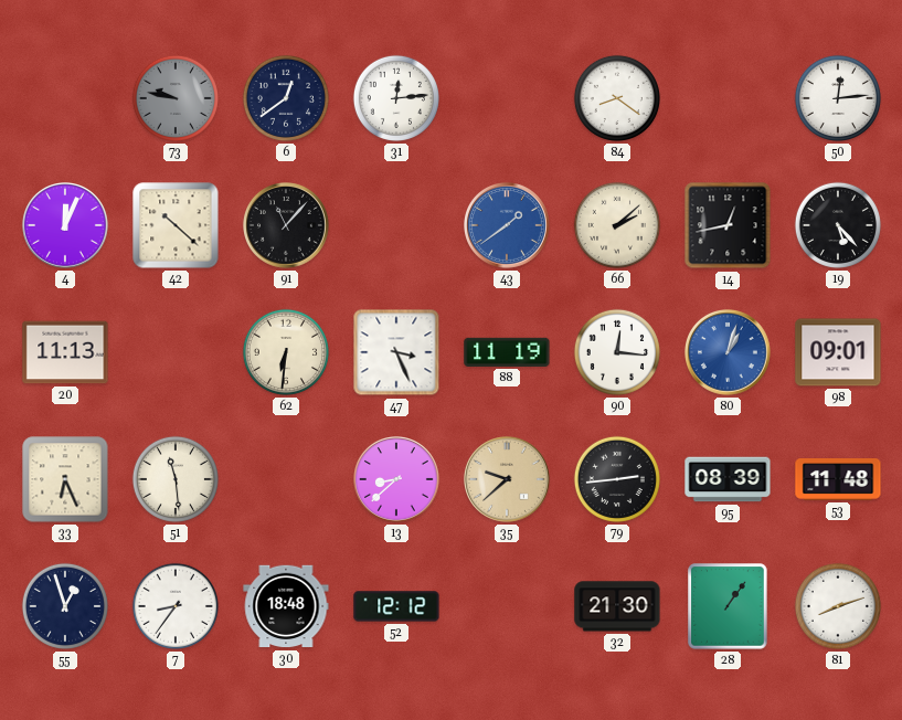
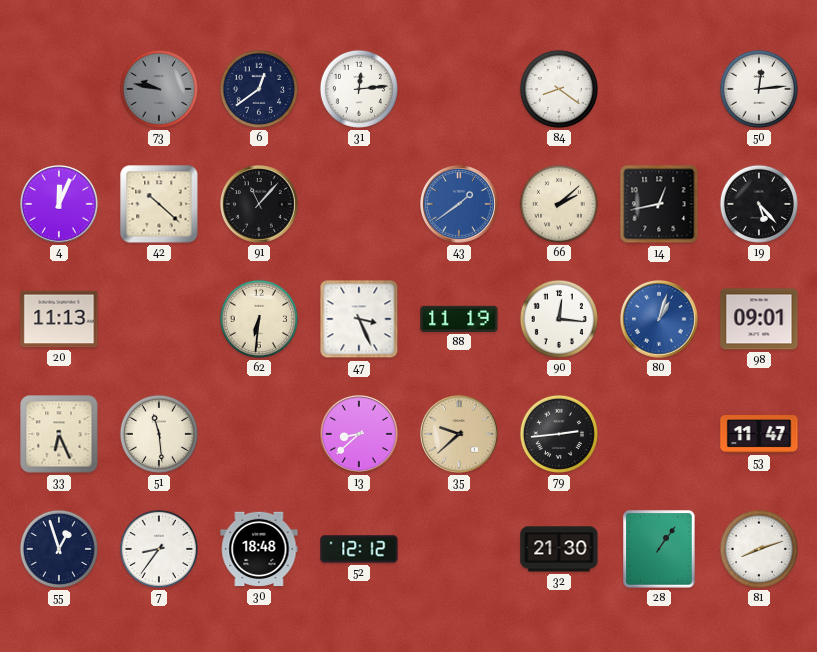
95: 08:39 -> none
53: 11:48 -> 11:47
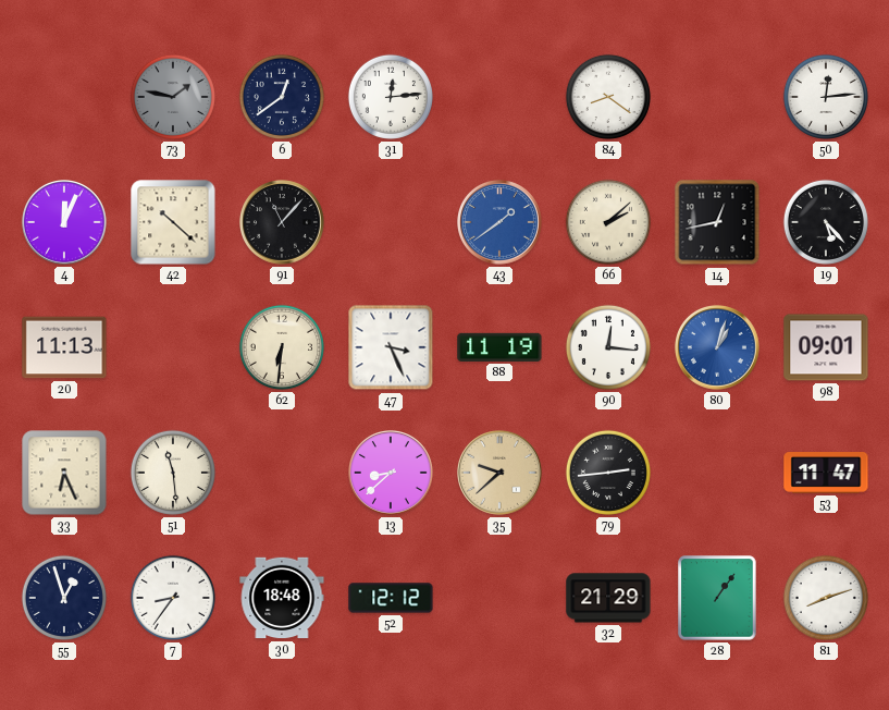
73: 9:47 -> 1:47
32: 21:30 -> 21:29
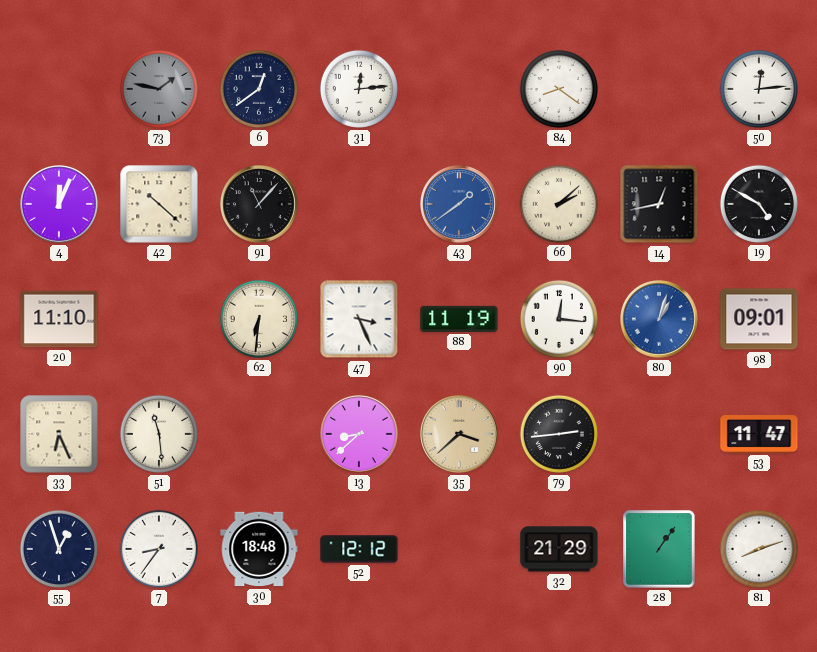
19: 5:23 -> 4:50
20: 11:13 -> 11:10
35: 9:38 -> 3:38
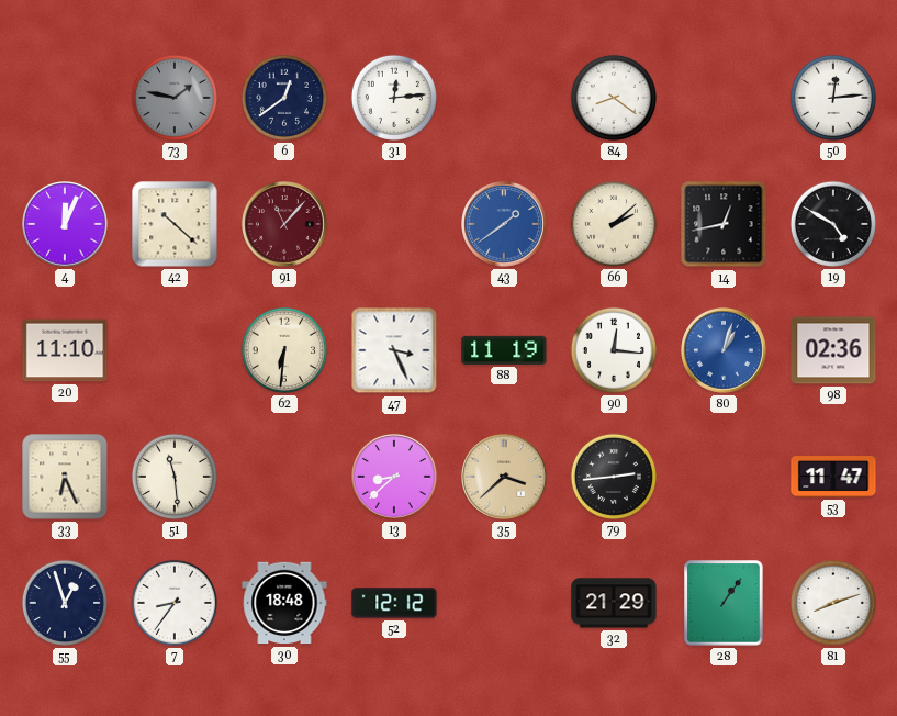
91 dial: black -> burgundy
98: 09:01 -> 02:36
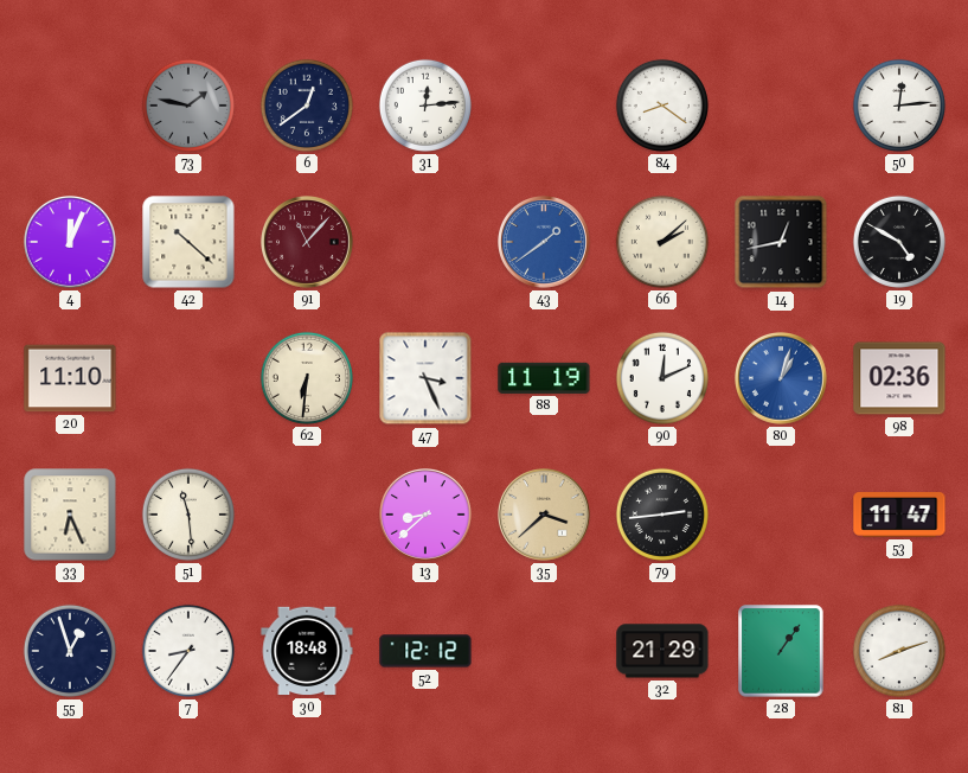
90: 12:16 -> 12:11
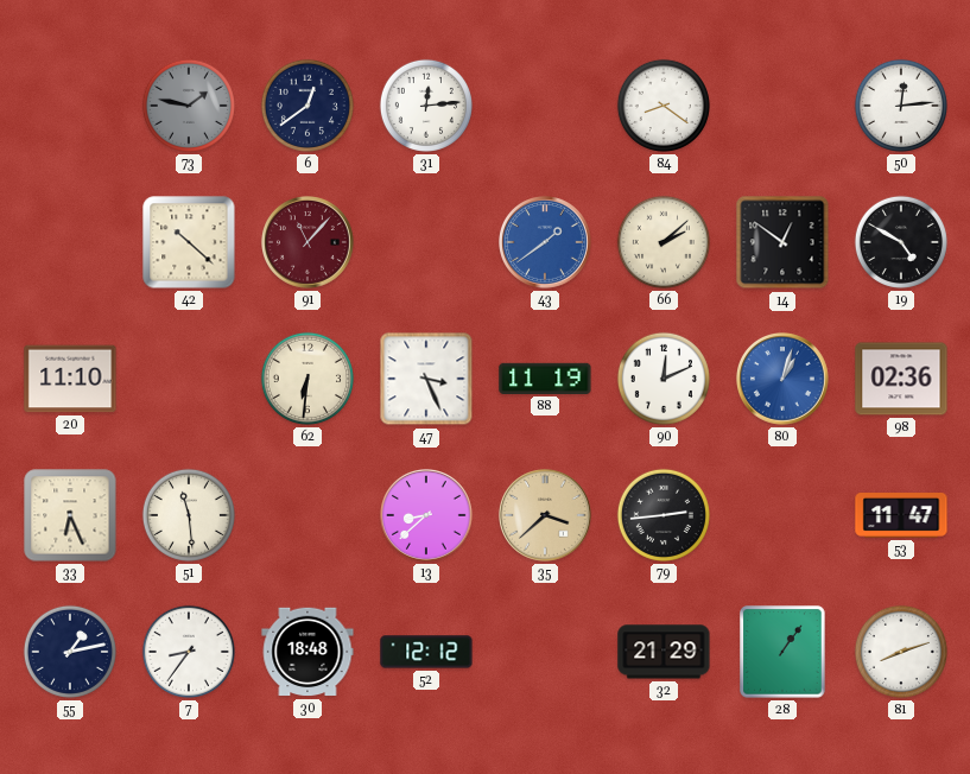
4: 12:04 -> none
14: 12:43 -> 12:51
55: 12:57 -> 1:13
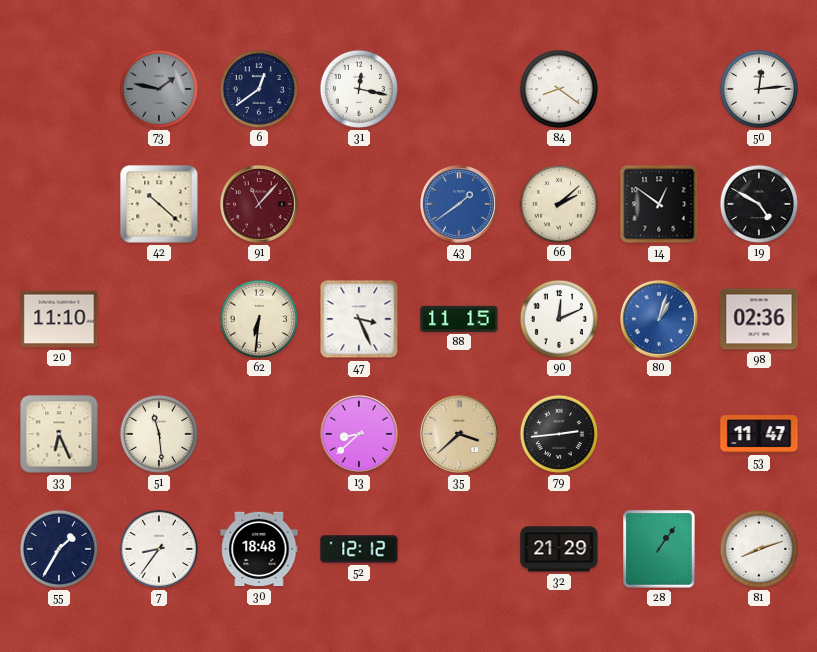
31: 12:14 -> 12:17
88: 11:19 -> 11:15
55: 1:13 -> 1:35
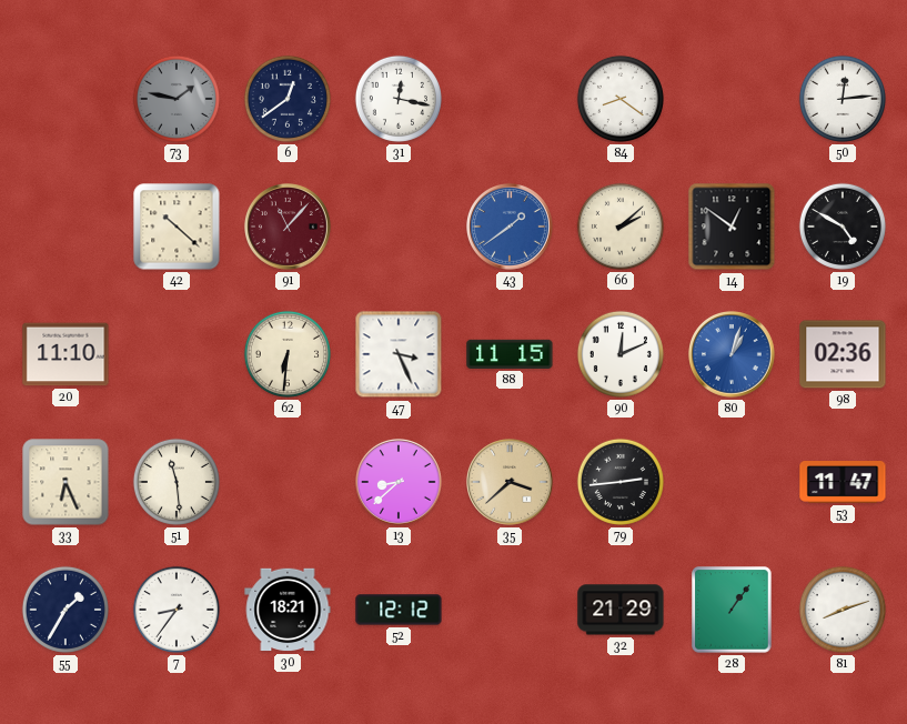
30: 18:48 -> 18:21
